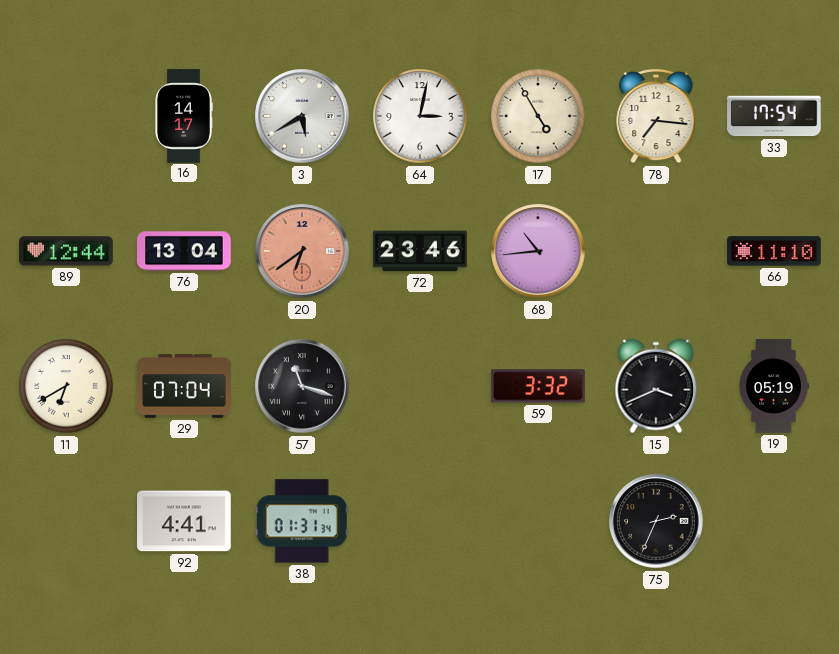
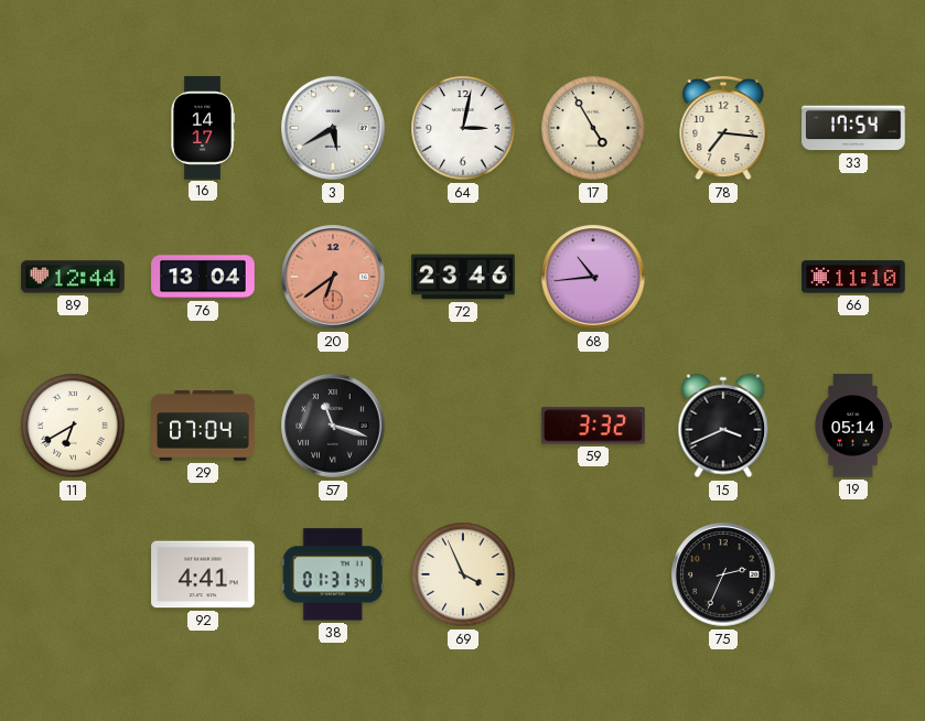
19: 05:19 -> 05:14
69: none -> 3:56
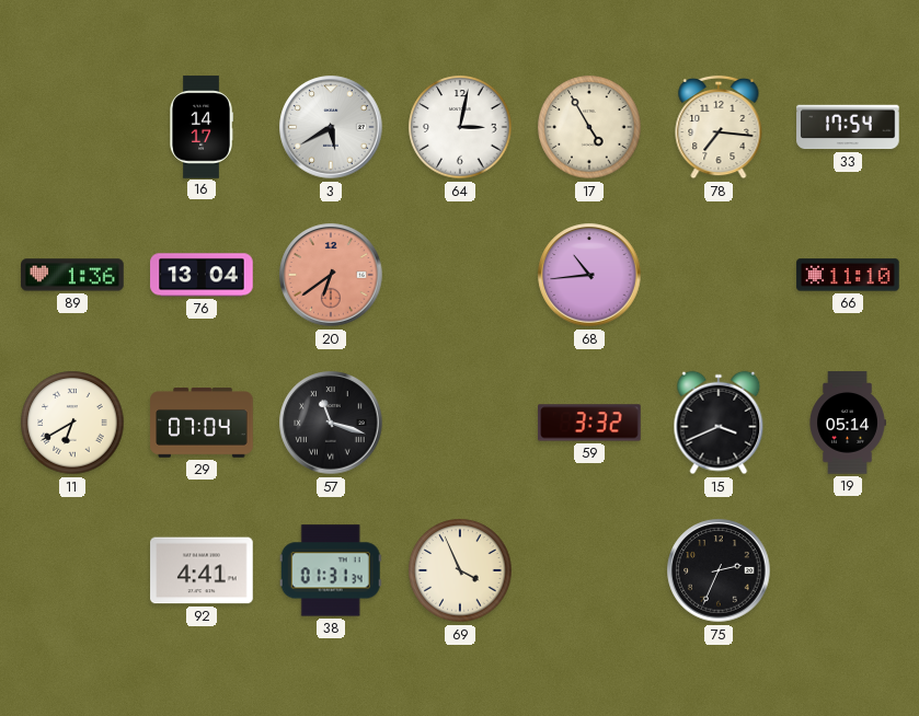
89: 12:44 -> 1:36
72: 23:46 -> none
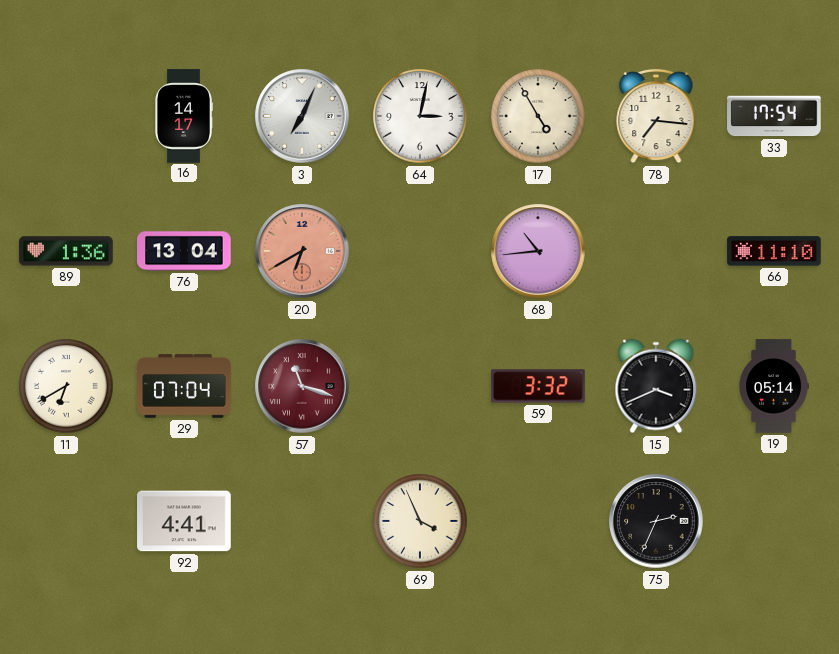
3: 5:40 -> 7:04
20: 6:39 -> 6:40
57 dial: black -> burgundy
38: 01:31 -> none
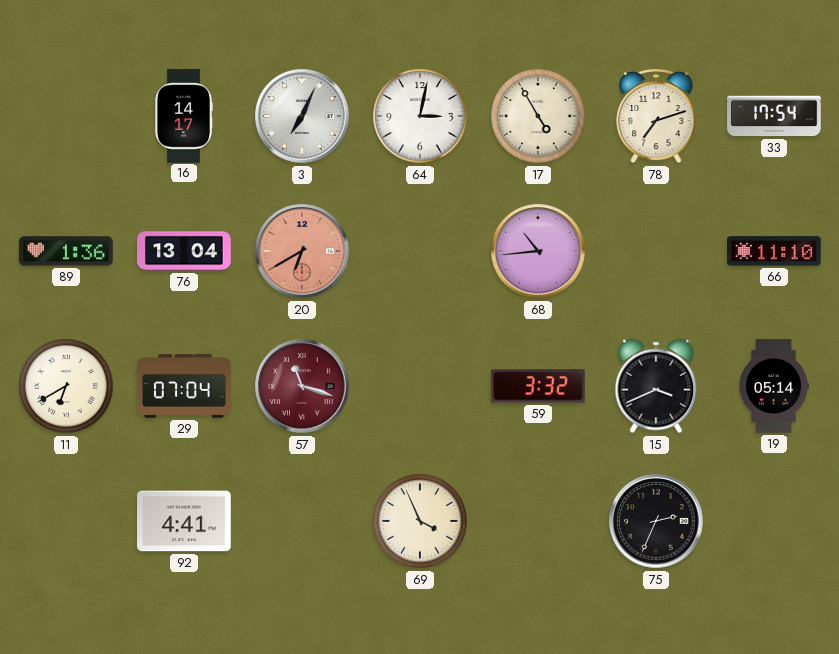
78: 7:16 -> 7:12
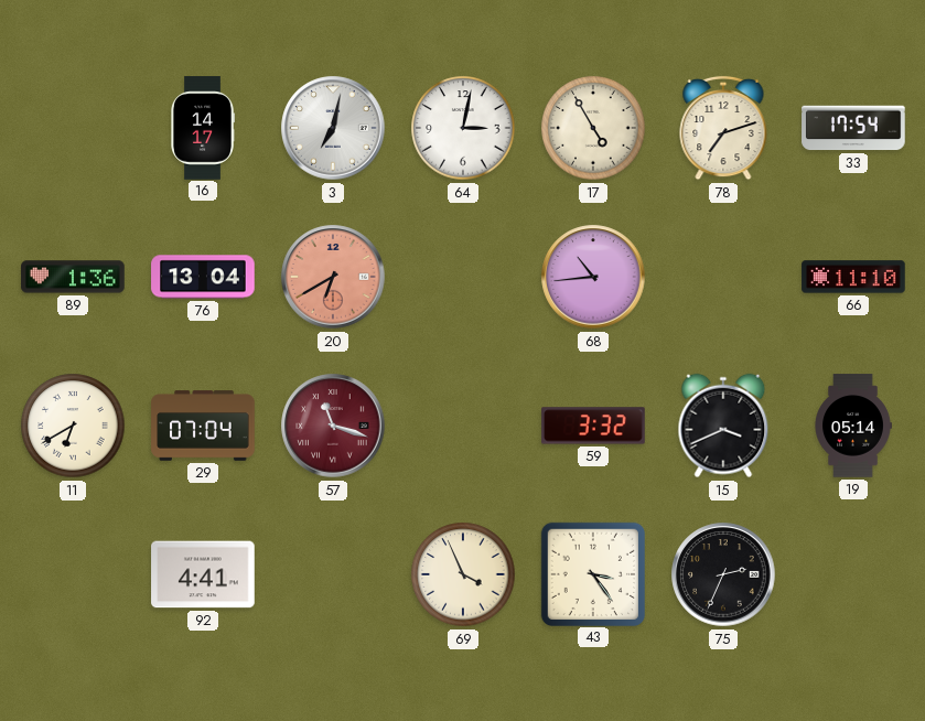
3: 7:04 -> 7:02
43: none -> 3:24
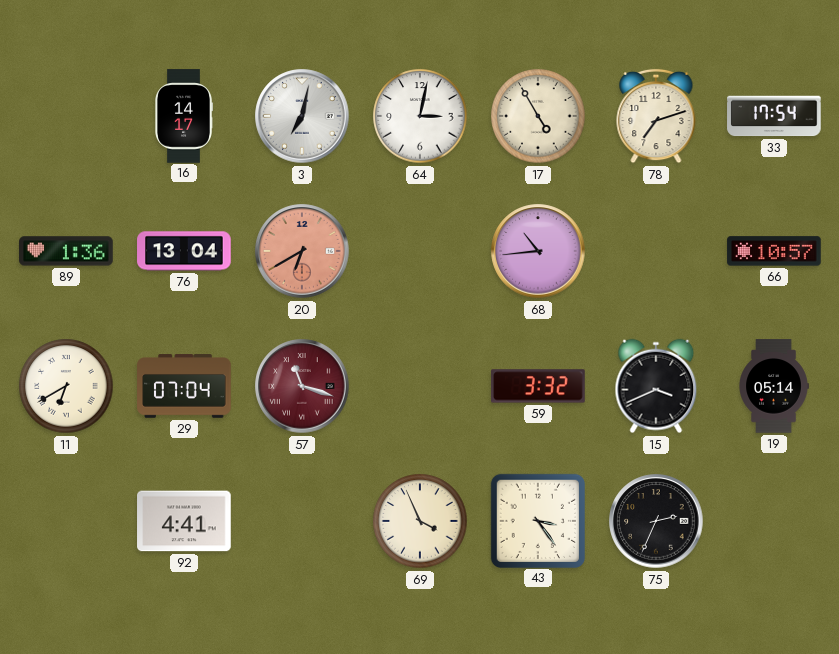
66: 11:10 -> 10:57
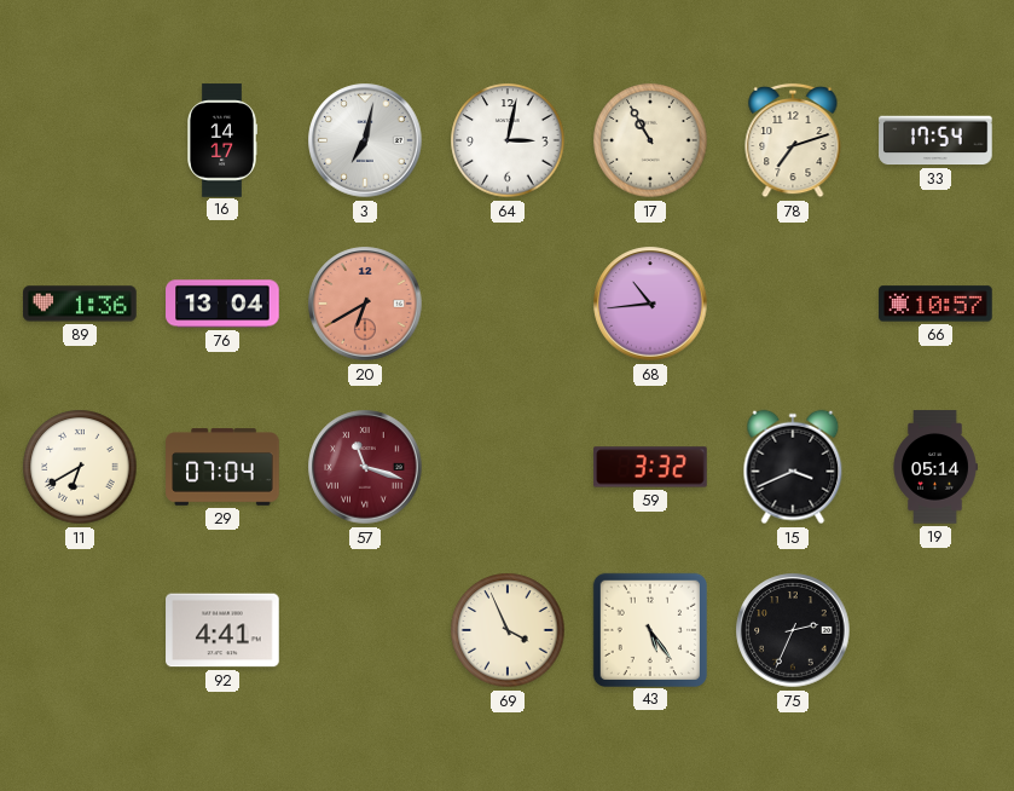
17: 4:55 -> 10:55
43: 3:24 -> 5:24
